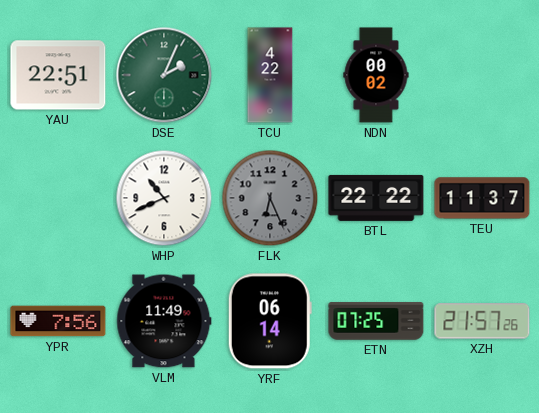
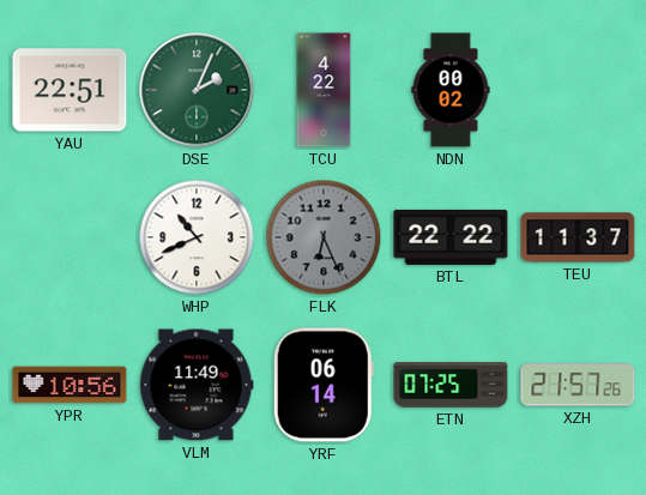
YPR: 7:56 -> 10:56
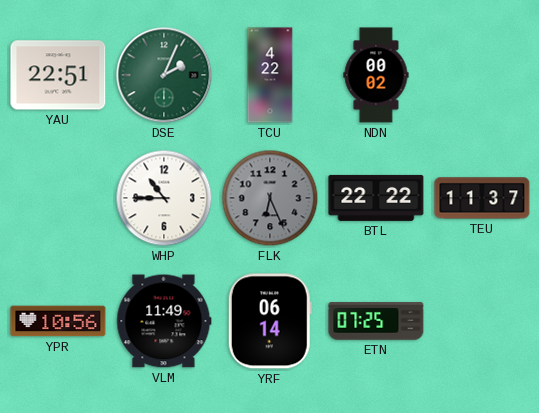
WHP: 10:41 -> 10:45
XZH: 21:57 -> none
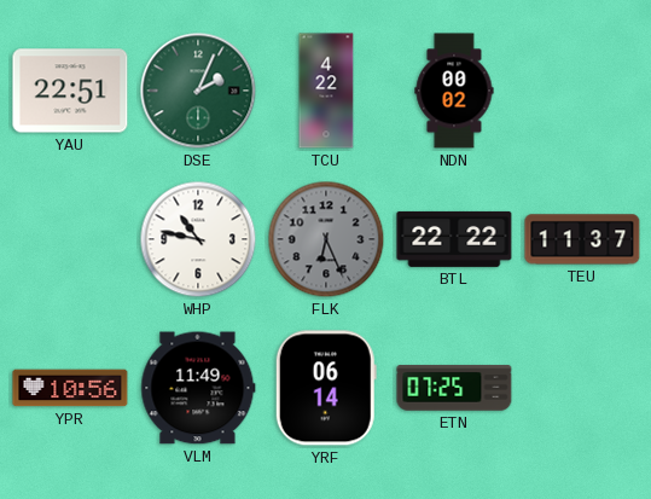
WHP: 10:45 -> 10:47
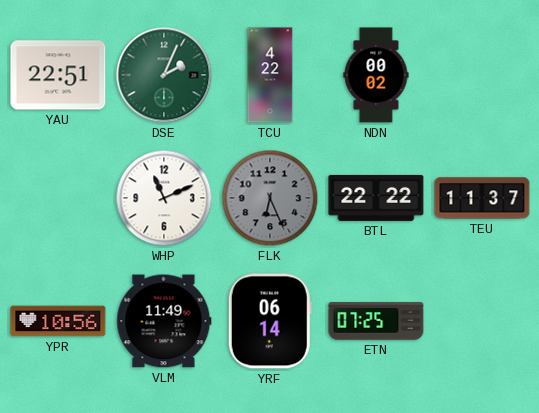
WHP: 10:47 -> 11:11
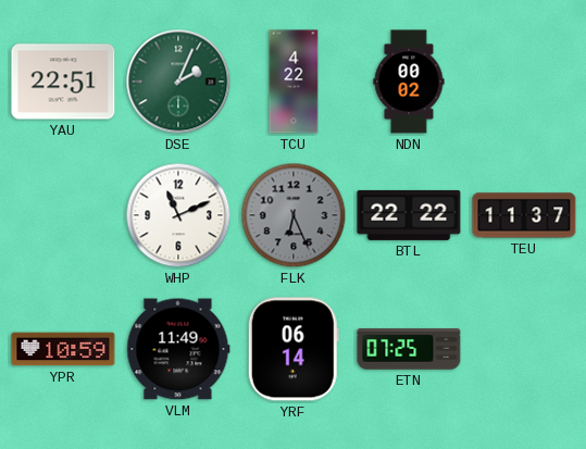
YPR: 10:56 -> 10:59
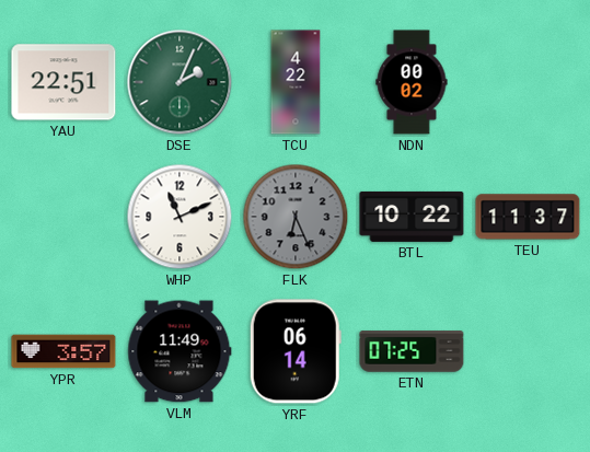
BTL: 22:22 -> 10:22
YPR: 10:59 -> 3:57
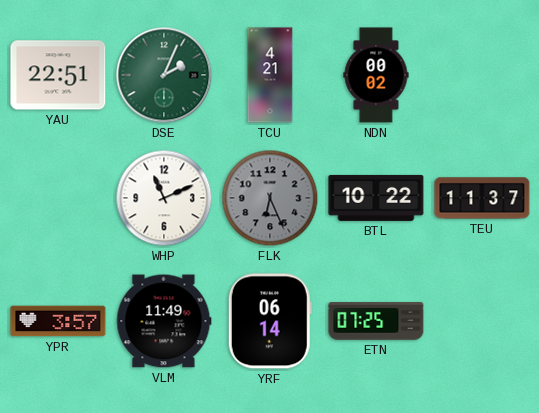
TCU: 4:22 -> 4:21
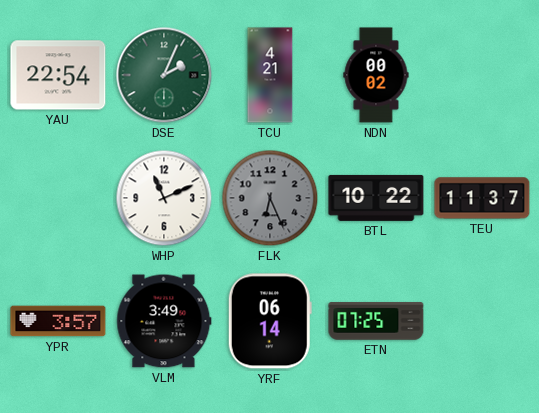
YAU: 22:51 -> 22:54
VLM: 11:49 -> 3:49
